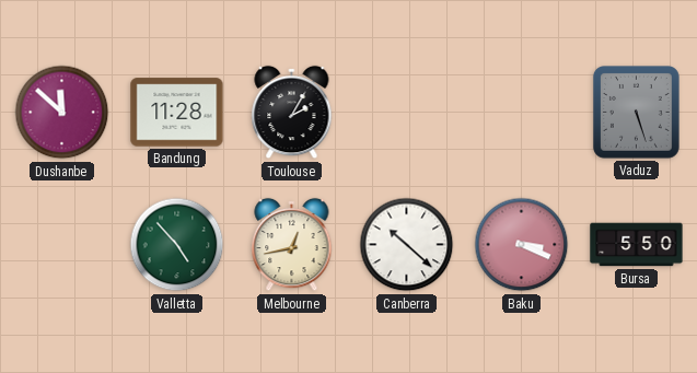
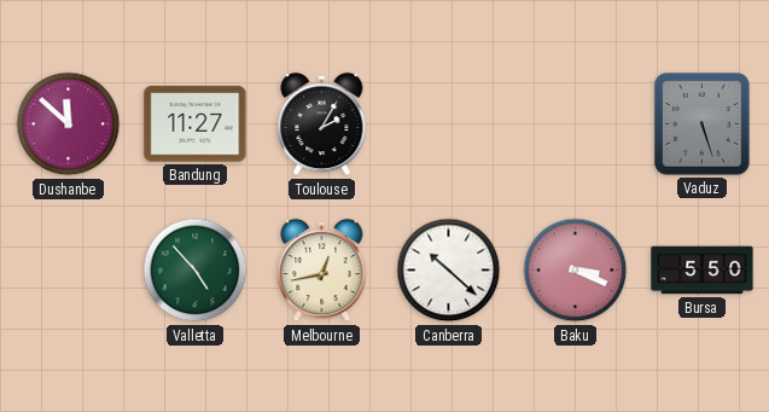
Bandung: 11:28 -> 11:27
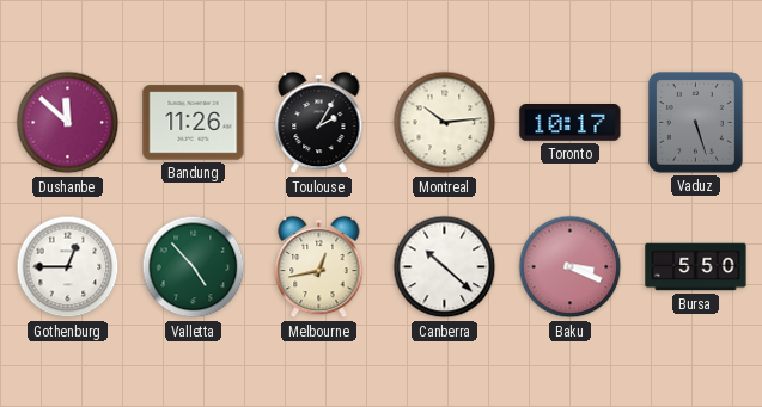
Bandung: 11:27 -> 11:26
Montreal: none -> 10:14
Toronto: none -> 10:17
Gothenburg: none -> 12:45
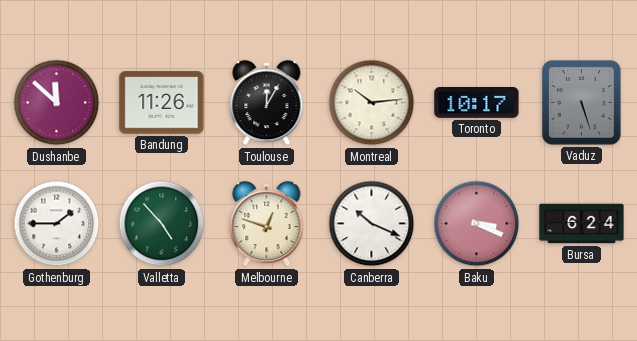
Toulouse: 2:05 -> 12:05
Gothenburg: 12:45 -> 1:45
Melbourne: 12:43 -> 12:48
Canberra: 10:22 -> 10:19
Bursa: 5:50 -> 6:24
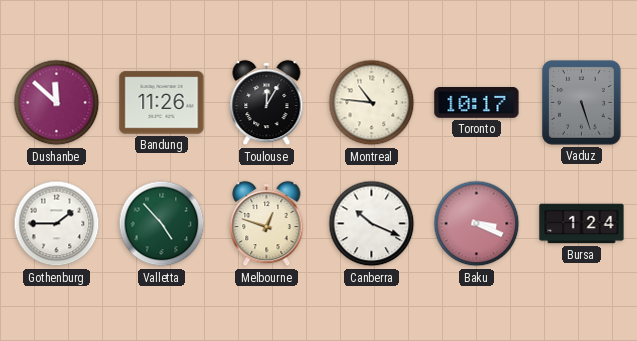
Montreal: 10:14 -> 10:46
Bursa: 6:24 -> 1:24
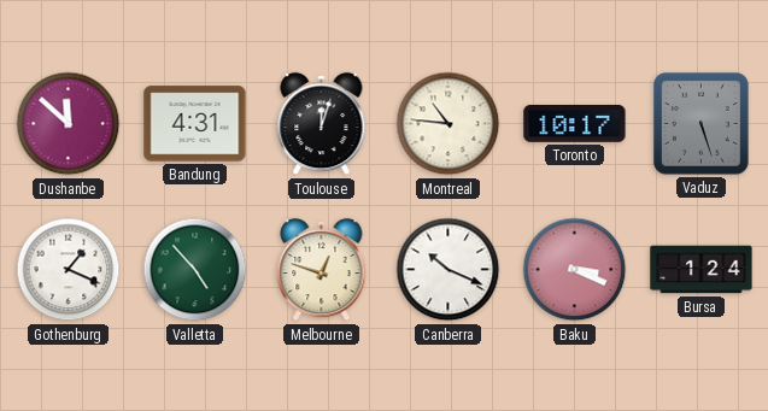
Bandung: 11:26 -> 4:31
Toulouse: 12:05 -> 12:03
Gothenburg: 1:45 -> 1:19
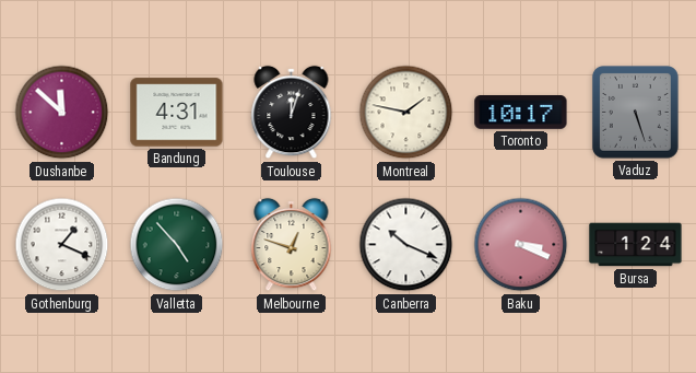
Montreal: 10:46 -> 1:47
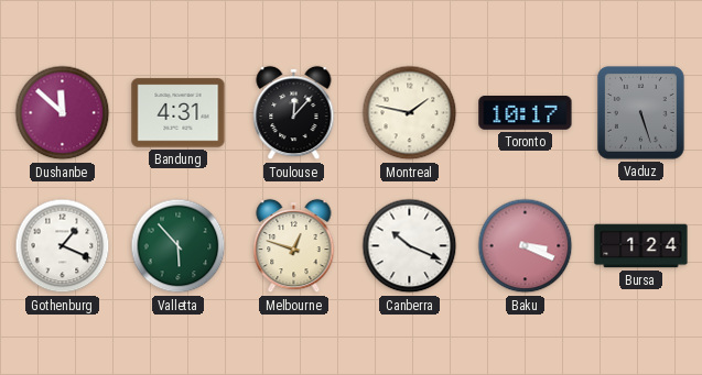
Toulouse: 12:03 -> 12:07
Valletta: 4:53 -> 5:53
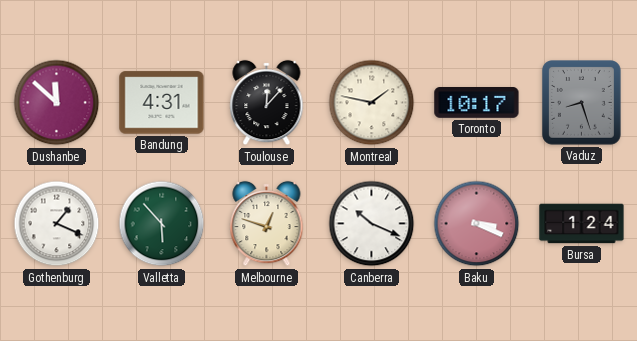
Vaduz: 5:27 -> 8:27
